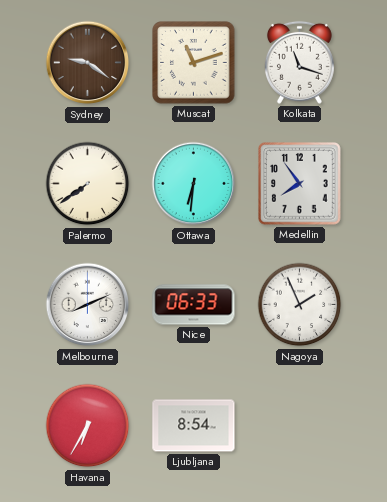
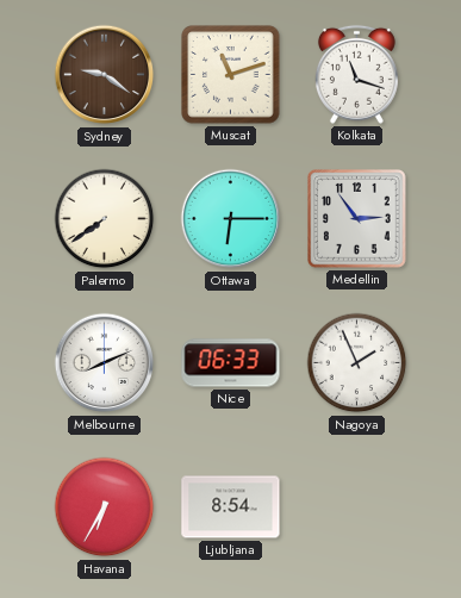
Ottawa: 6:31 -> 6:15
Medellin: 7:54 -> 2:54
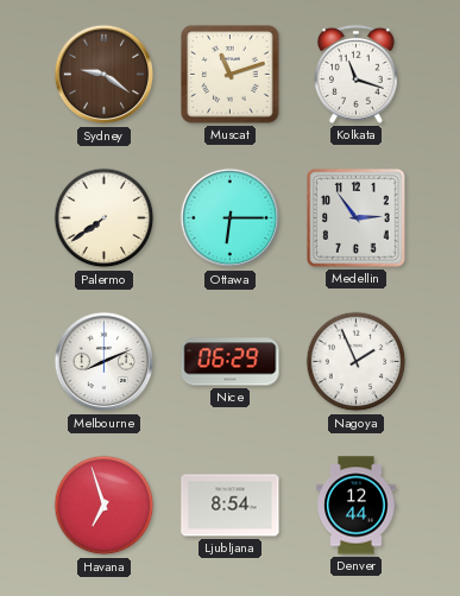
Nice: 06:33 -> 06:29
Havana: 6:35 -> 6:57
Denver: none -> 12:44
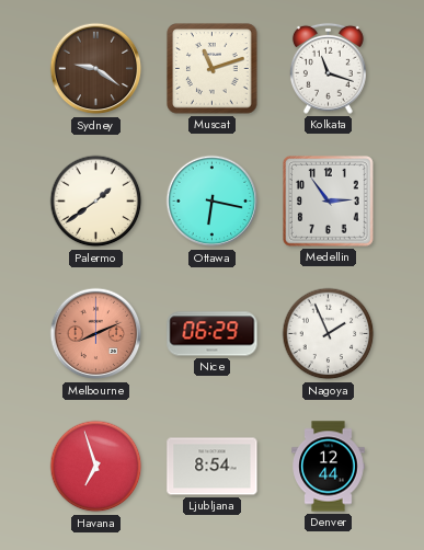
Palermo: 7:39 -> 1:39
Ottawa: 6:15 -> 6:17
Melbourne dial: white -> salmon
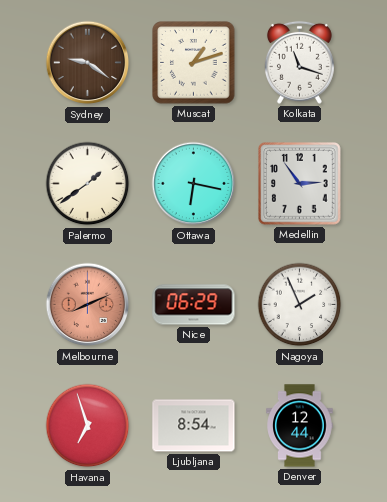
Muscat: 11:12 -> 1:12
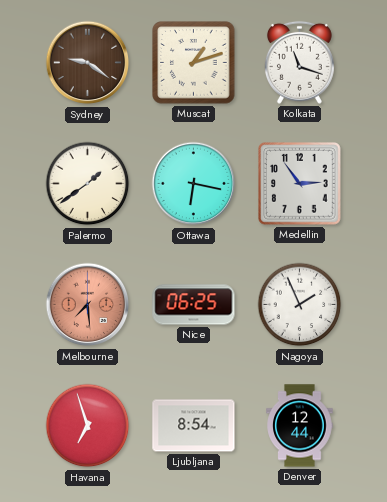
Melbourne: 8:11 -> 7:29
Nice: 06:29 -> 06:25
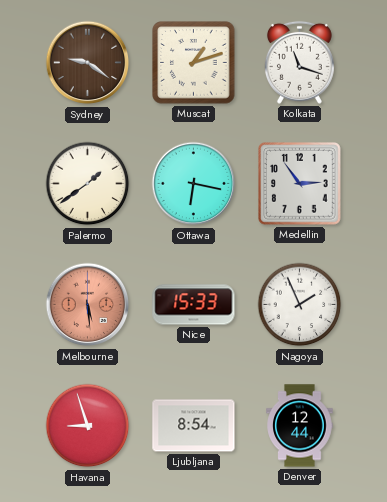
Melbourne: 7:29 -> 5:29
Nice: 06:25 -> 15:33
Havana: 6:57 -> 8:57
